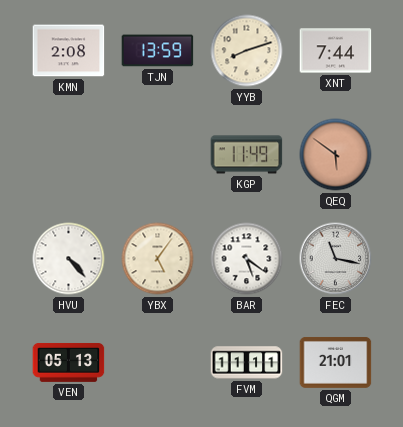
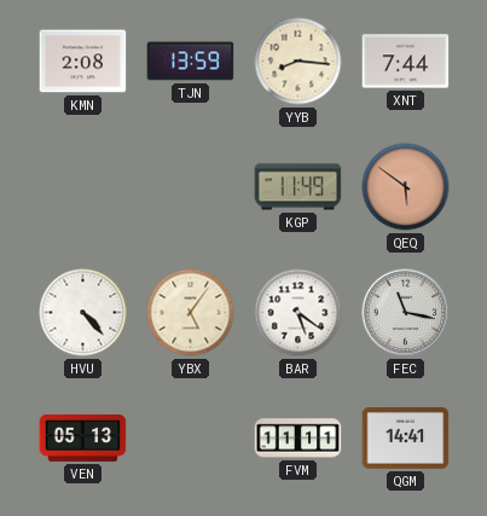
YYB: 8:12 -> 8:16
QGM: 21:01 -> 14:41
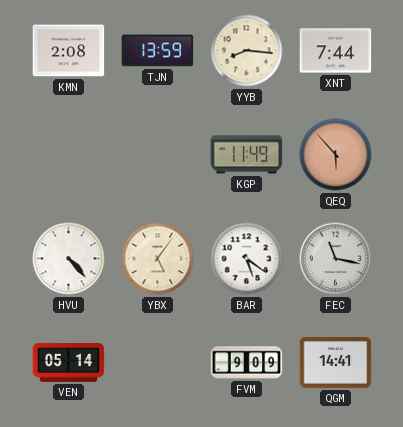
QEQ: 5:51 -> 5:53
VEN: 05:13 -> 05:14
FVM: 11:11 -> 9:09
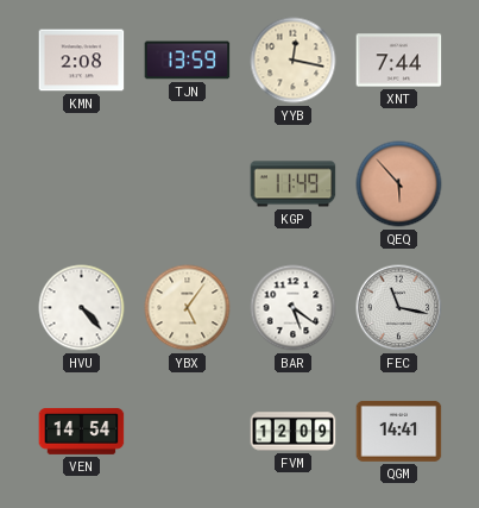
YYB: 8:16 -> 12:17
VEN: 05:14 -> 14:54
FVM: 9:09 -> 12:09
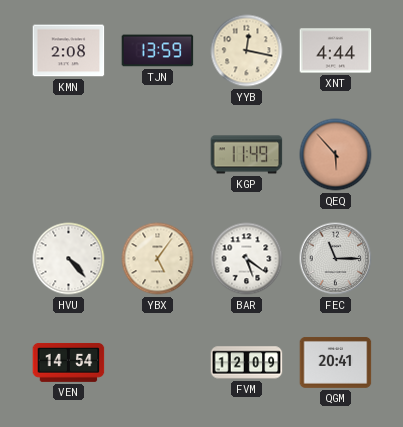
XNT: 7:44 -> 4:44
FEC: 11:17 -> 11:15
QGM: 14:41 -> 20:41
